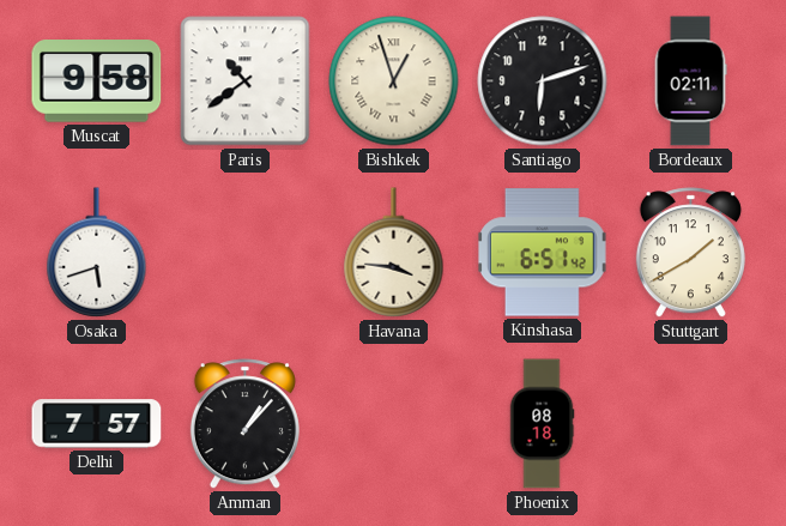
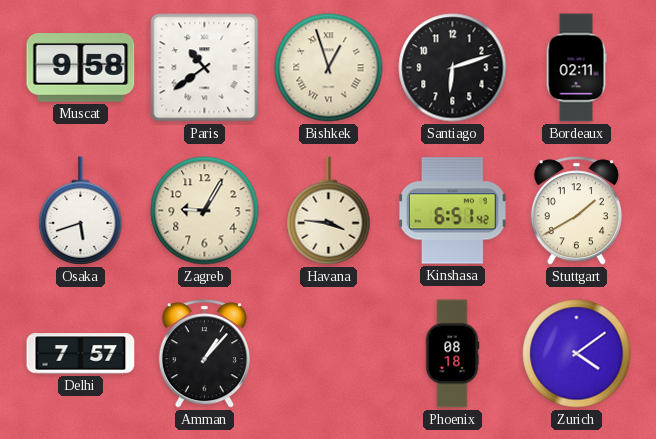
Zagreb: none -> 9:05
Zurich: none -> 4:09
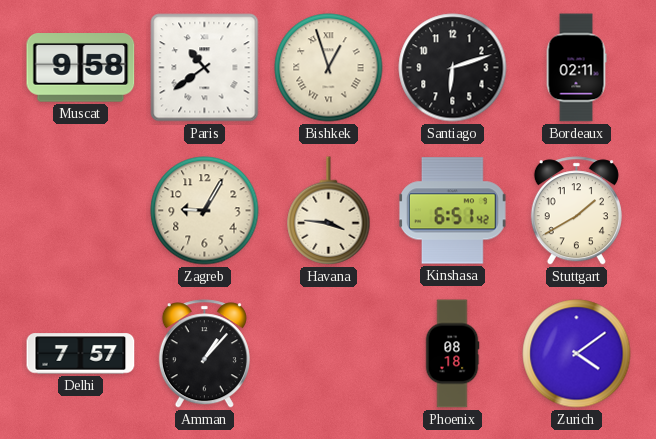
Osaka: 5:42 -> none
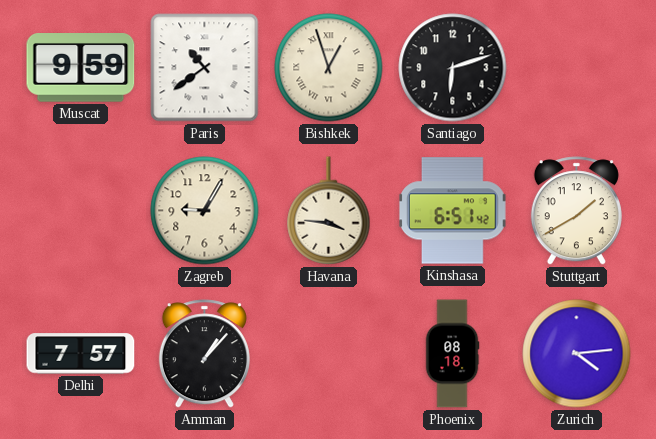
Muscat: 9:58 -> 9:59
Bordeaux: 02:11 -> none
Zurich: 4:09 -> 4:14
